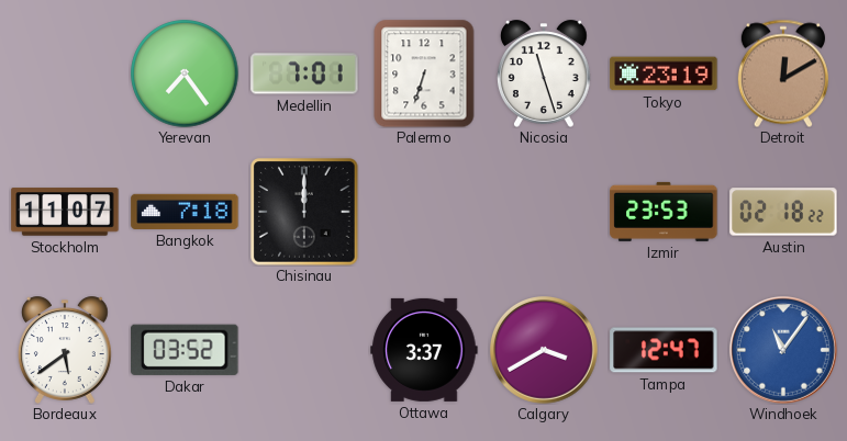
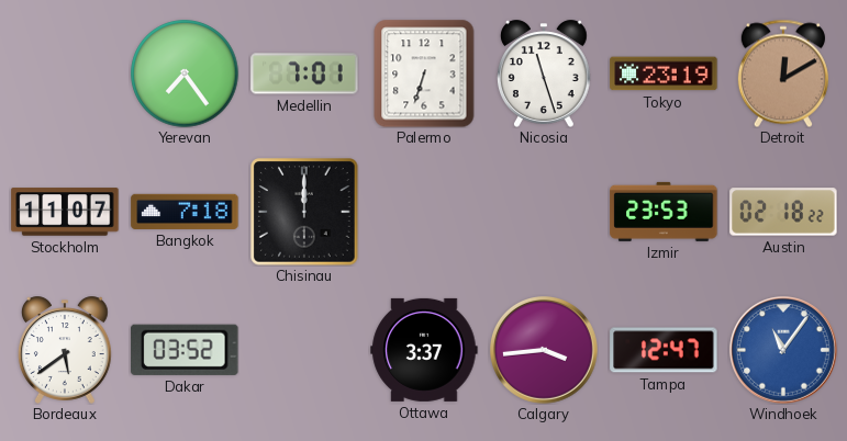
Calgary: 3:40 -> 3:44
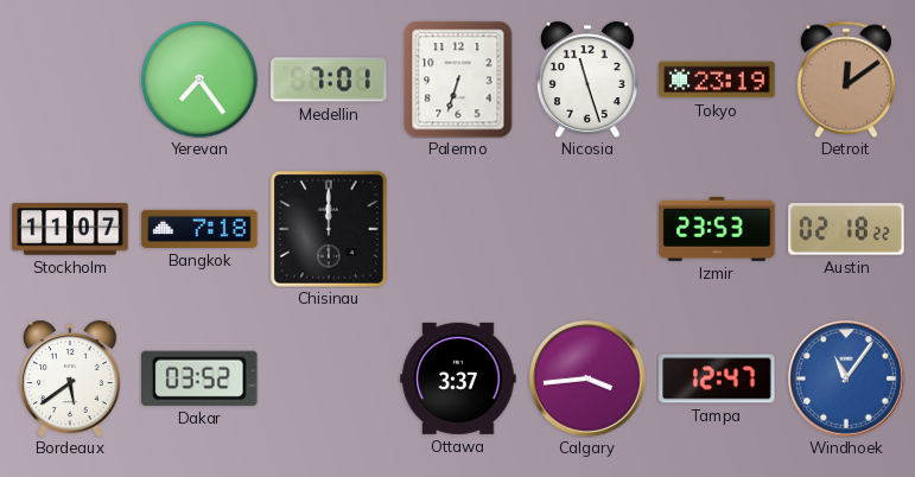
Detroit: 12:10 -> 12:09
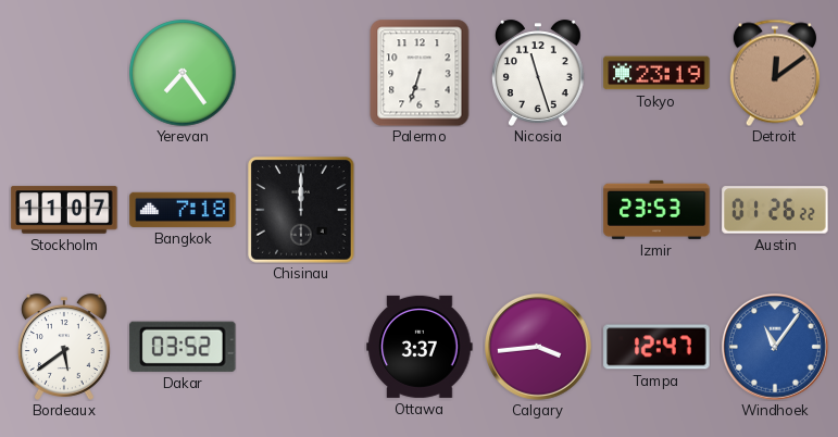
Medellin: 7:01 -> none
Austin: 02:18 -> 01:26
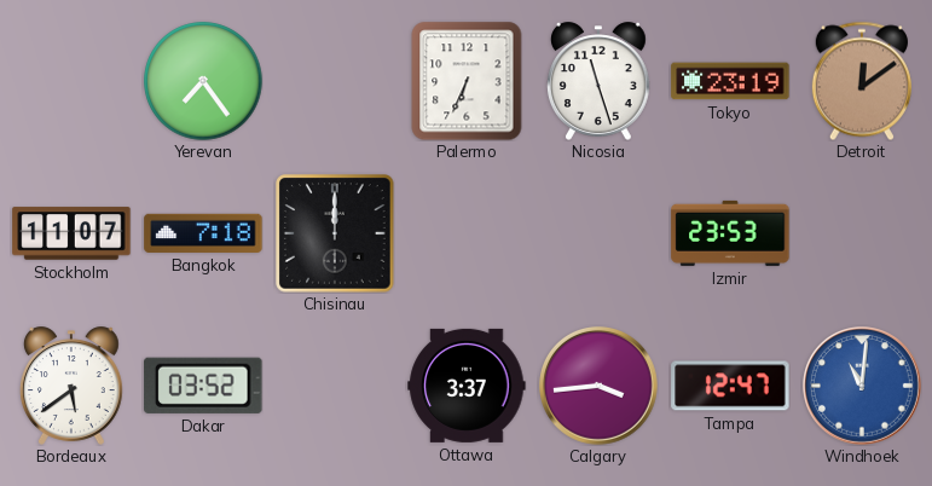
Palermo: 6:33 -> 6:34
Austin: 01:26 -> none
Windhoek: 11:06 -> 11:01
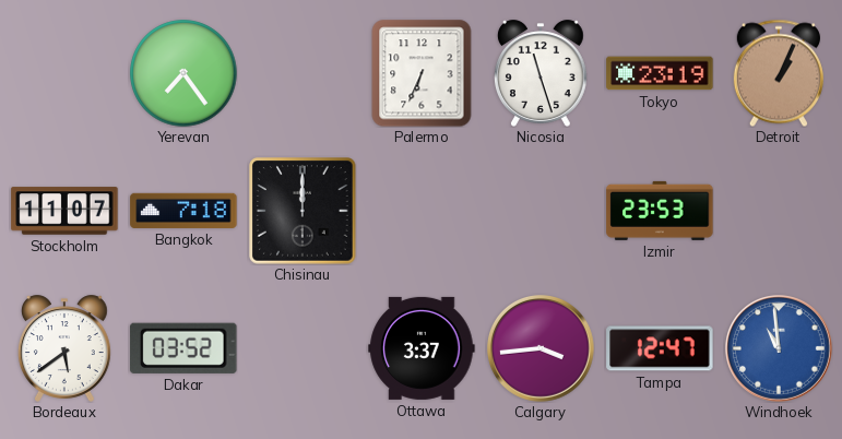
Detroit: 12:09 -> 1:04
Windhoek: 11:01 -> 10:59
